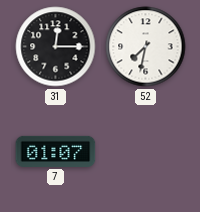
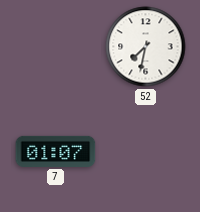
31: 12:15 -> none
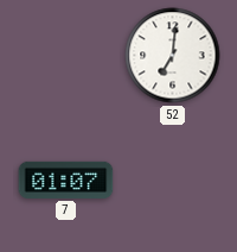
52: 7:32 -> 7:01
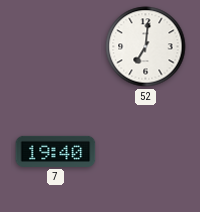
7: 01:07 -> 19:40
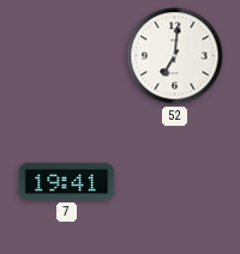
7: 19:40 -> 19:41
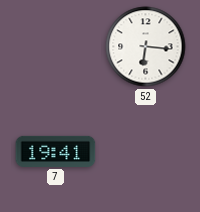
52: 7:01 -> 6:16
